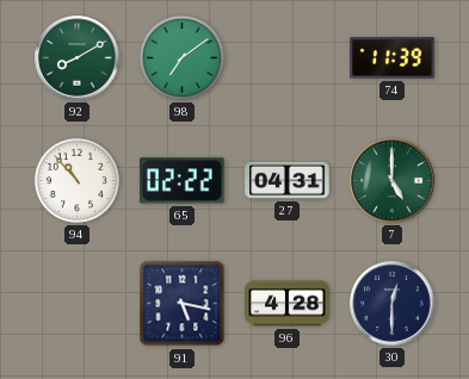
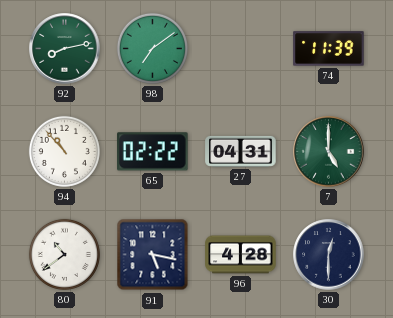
92: 8:10 -> 8:13
80: none -> 10:39
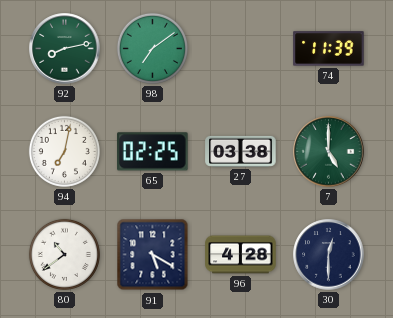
94: 10:53 -> 7:02
65: 02:22 -> 02:25
27: 04:31 -> 03:38
91: 5:17 -> 5:20
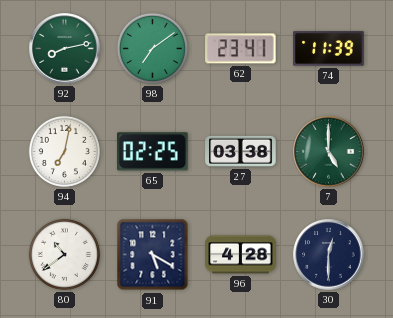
62: none -> 23:41
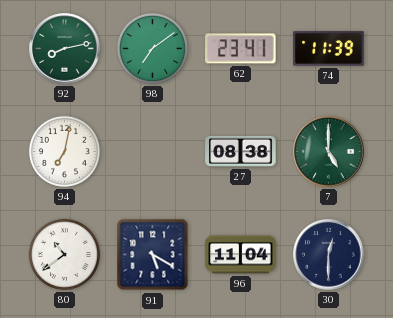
65: 02:25 -> none
27: 03:38 -> 08:38
96: 4:28 -> 11:04
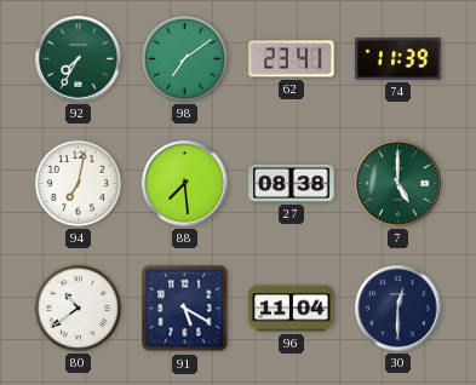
92: 8:13 -> 7:35
88: none -> 7:29
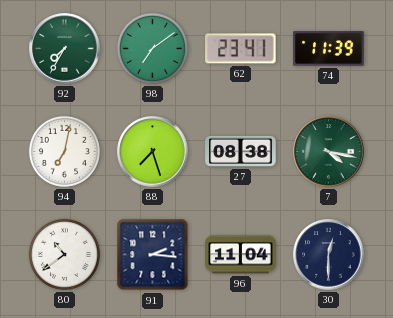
88: 7:29 -> 7:27
7: 5:00 -> 4:17
91: 5:20 -> 2:16
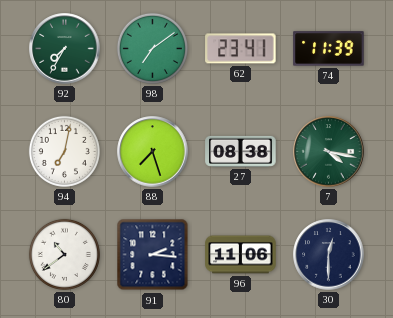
96: 11:04 -> 11:06
